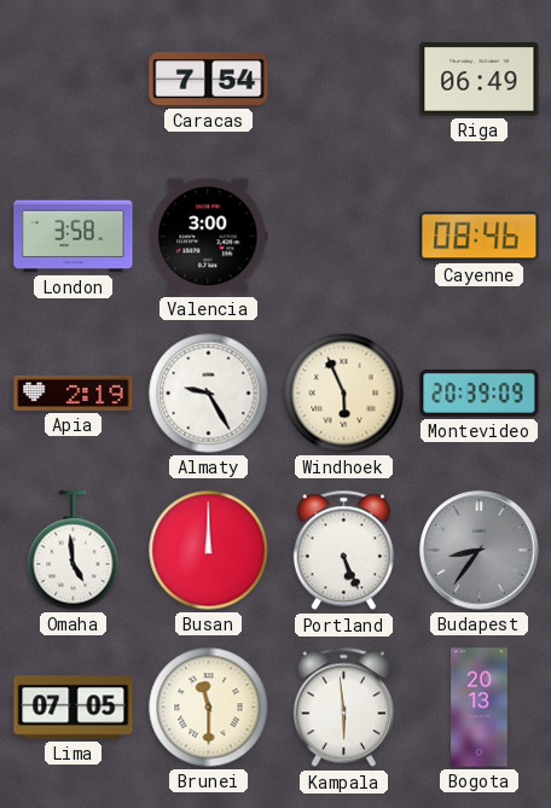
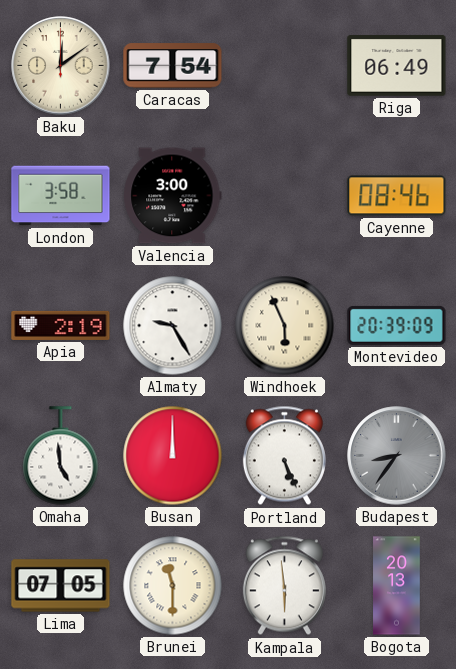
Baku: none -> 12:09
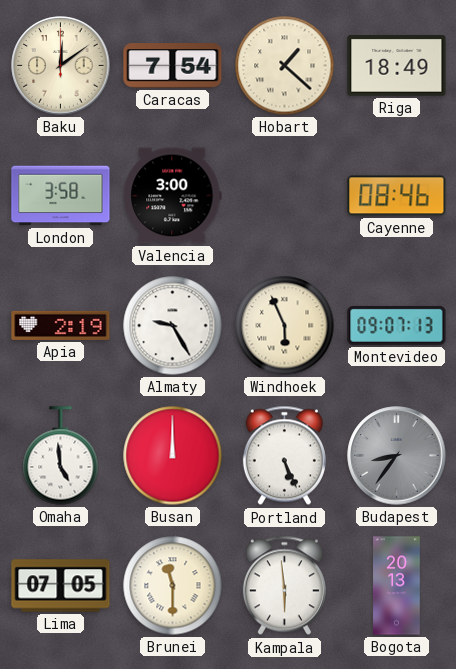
Hobart: none -> 1:22
Riga: 06:49 -> 18:49
Montevideo: 20:39 -> 09:07
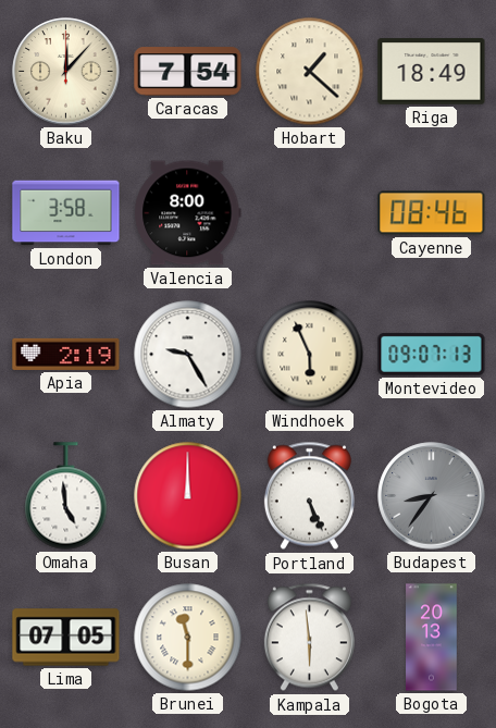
Baku: 12:09 -> 12:07
Valencia: 3:00 -> 8:00
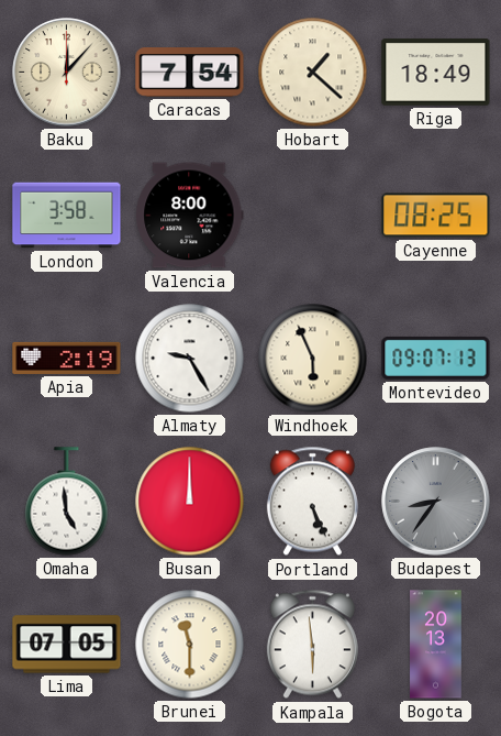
Cayenne: 08:46 -> 08:25
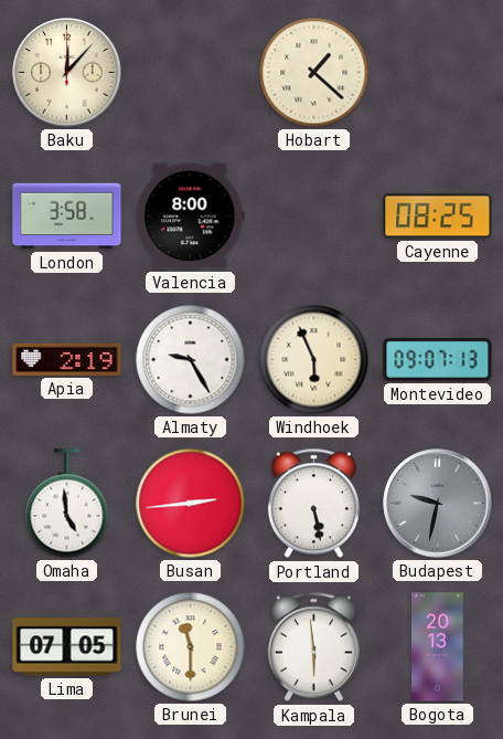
Caracas: 7:54 -> none
Riga: 18:49 -> none
Busan: 12:00 -> 2:44
Portland: 5:26 -> 5:28
Budapest: 8:36 -> 9:32
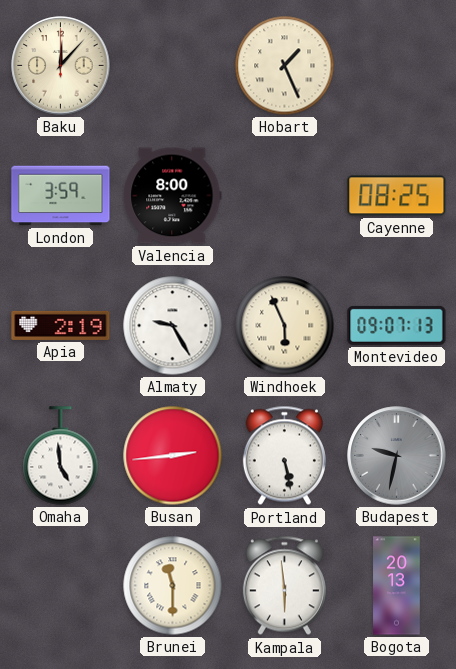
Hobart: 1:22 -> 1:26
London: 3:58 -> 3:59
Lima: 07:05 -> none
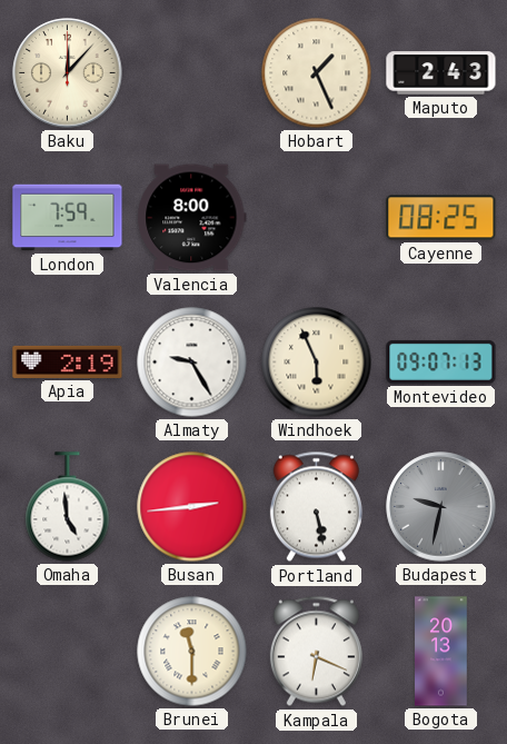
Maputo: none -> 2:43
London: 3:59 -> 7:59
Kampala: 5:59 -> 6:19
